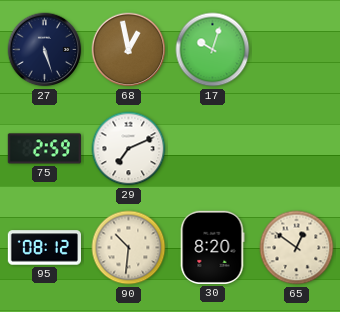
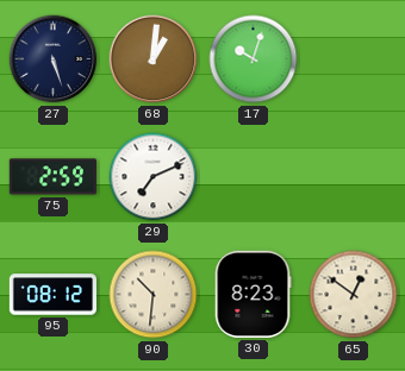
68: 12:58 -> 1:01
30: 8:20 -> 8:23
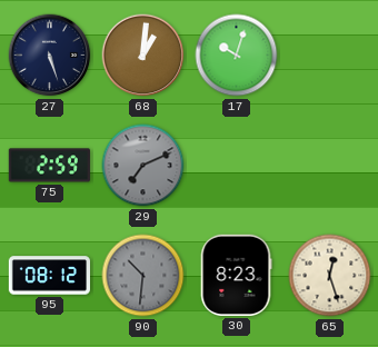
29 dial: white -> grey
90 dial: cream -> grey
65: 12:51 -> 12:27
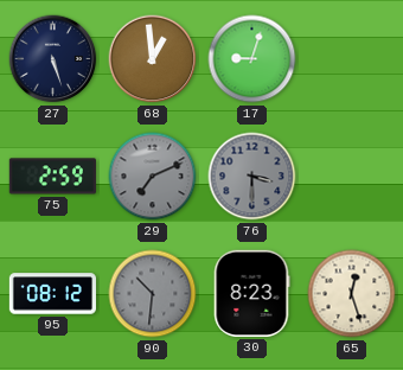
68: 1:01 -> 12:59
17: 10:03 -> 9:03
76: none -> 3:30
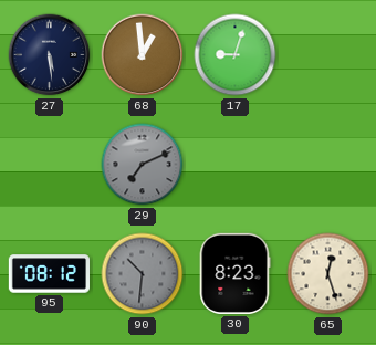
27: 5:27 -> 5:29
75: 2:59 -> none
76: 3:30 -> none
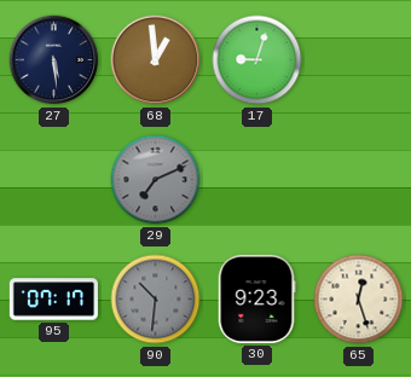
95: 08:12 -> 07:17
30: 8:23 -> 9:23
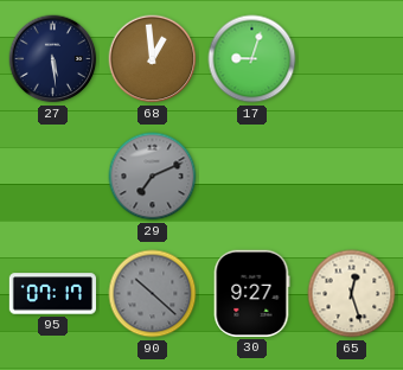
90: 10:31 -> 10:22
30: 9:23 -> 9:27
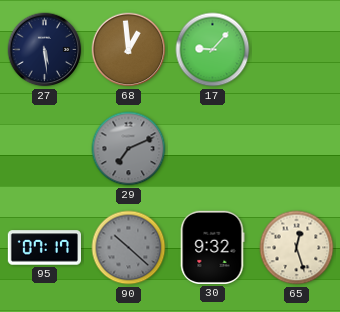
17: 9:03 -> 9:07
30: 9:27 -> 9:32
